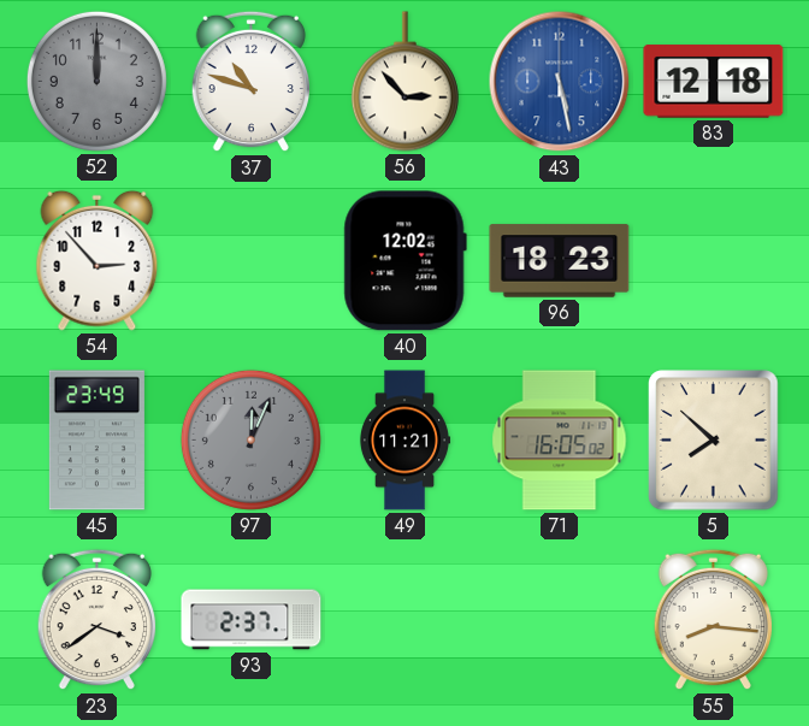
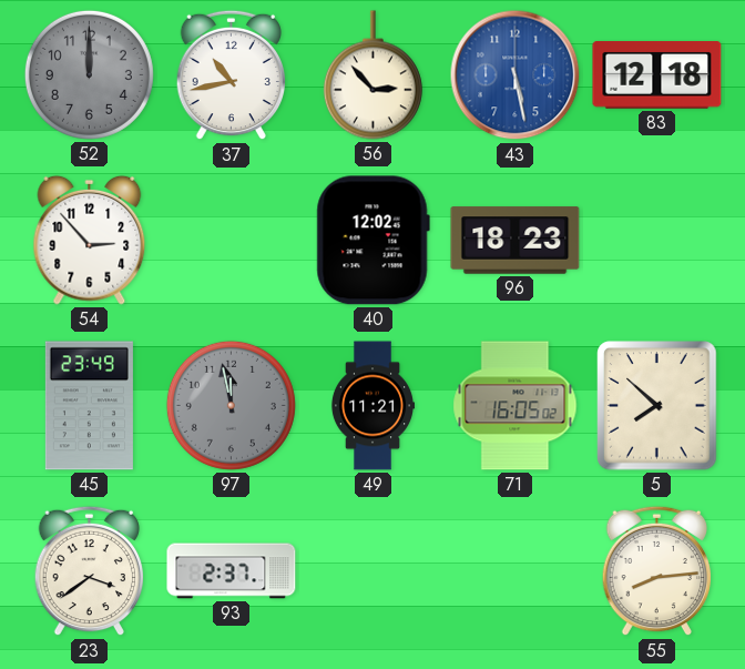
37: 10:48 -> 10:43
97: 12:04 -> 11:58
55: 8:16 -> 8:14
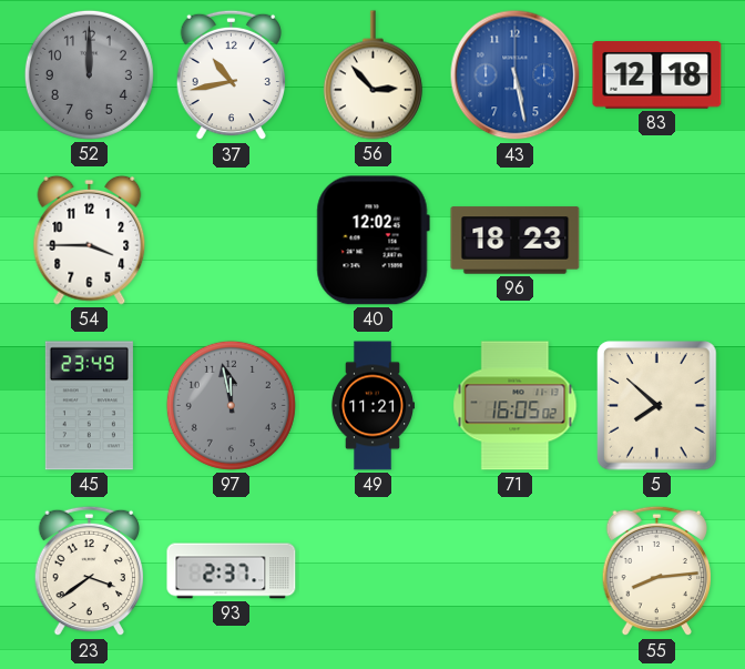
54: 2:53 -> 3:45
